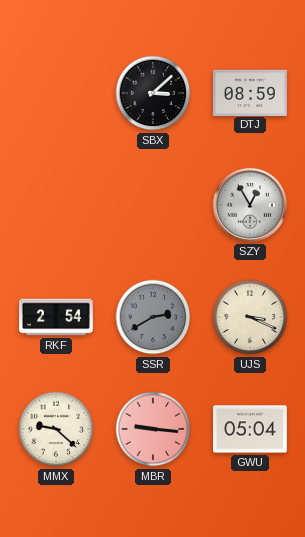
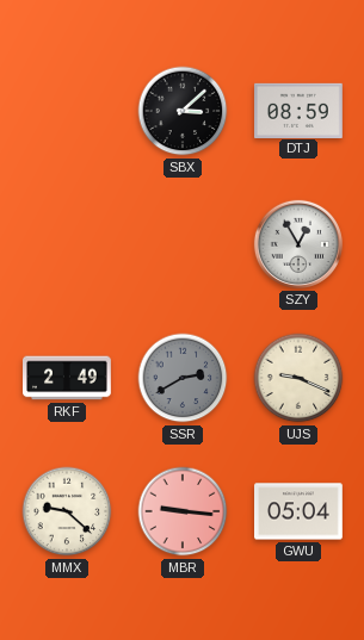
RKF: 2:54 -> 2:49
UJS: 3:19 -> 9:19
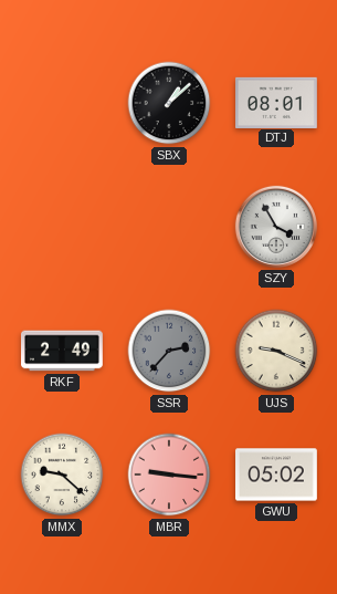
SBX: 3:08 -> 1:08
DTJ: 08:59 -> 08:01
SZY: 12:55 -> 3:55
SSR: 2:40 -> 2:37
GWU: 05:04 -> 05:02
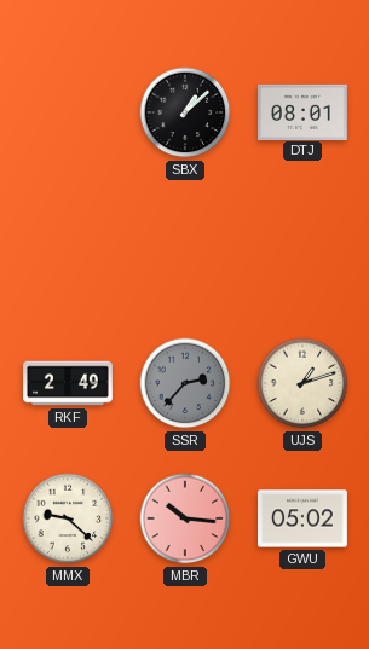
SZY: 3:55 -> none
UJS: 9:19 -> 1:12
MBR: 9:16 -> 10:16
